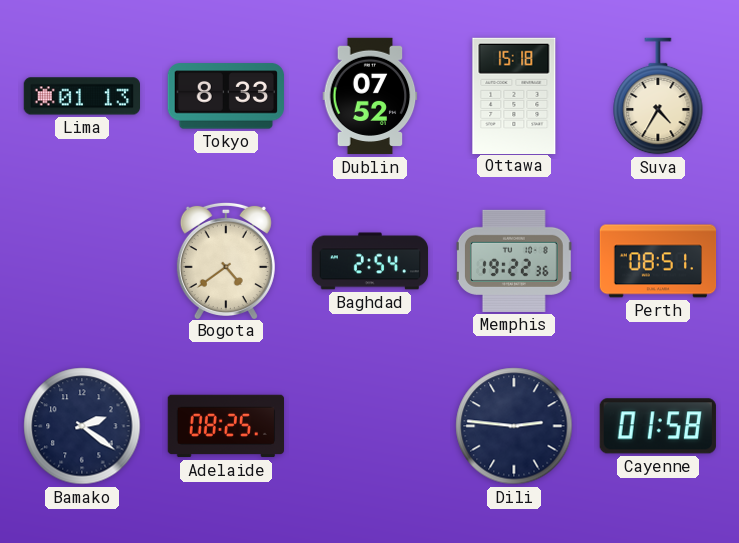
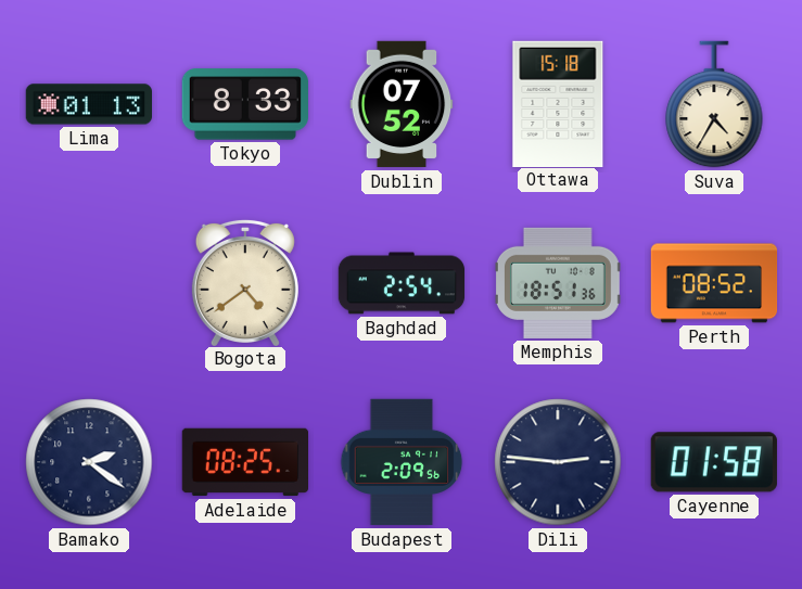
Memphis: 19:22 -> 18:51
Perth: 08:51 -> 08:52
Budapest: none -> 2:09
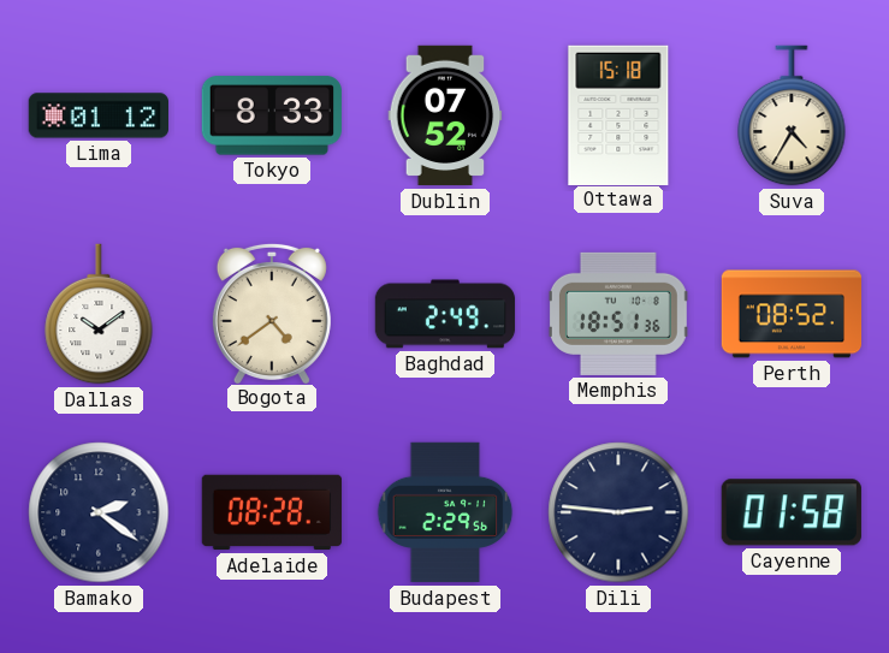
Lima: 01:13 -> 01:12
Dallas: none -> 10:09
Baghdad: 2:54 -> 2:49
Adelaide: 08:25 -> 08:28
Budapest: 2:09 -> 2:29
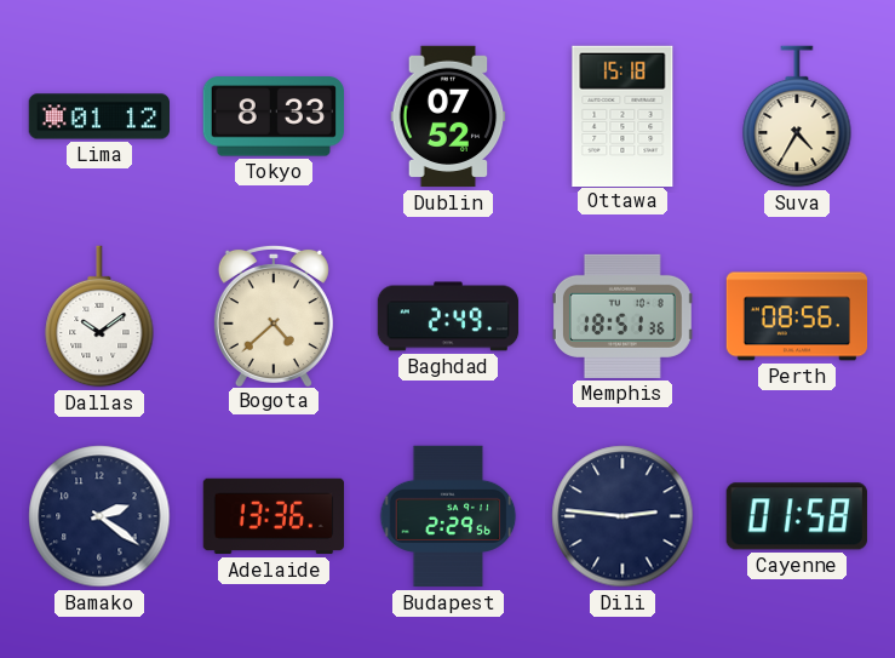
Bogota: 4:39 -> 4:38
Perth: 08:52 -> 08:56
Adelaide: 08:28 -> 13:36
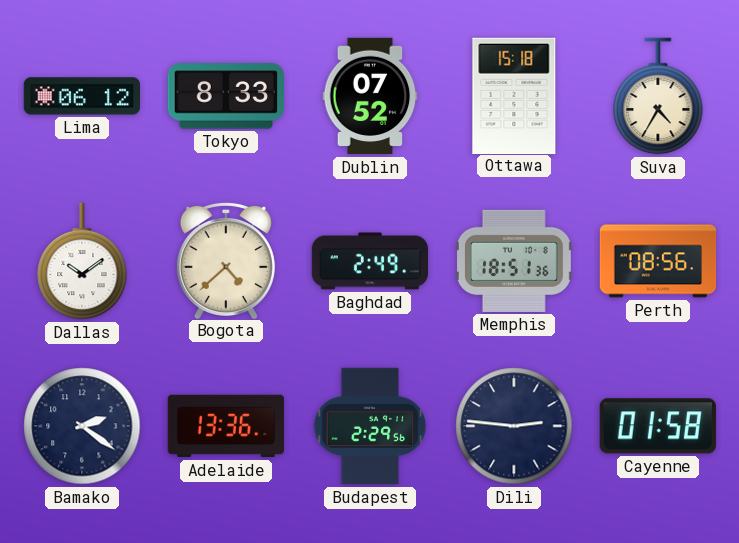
Lima: 01:12 -> 06:12
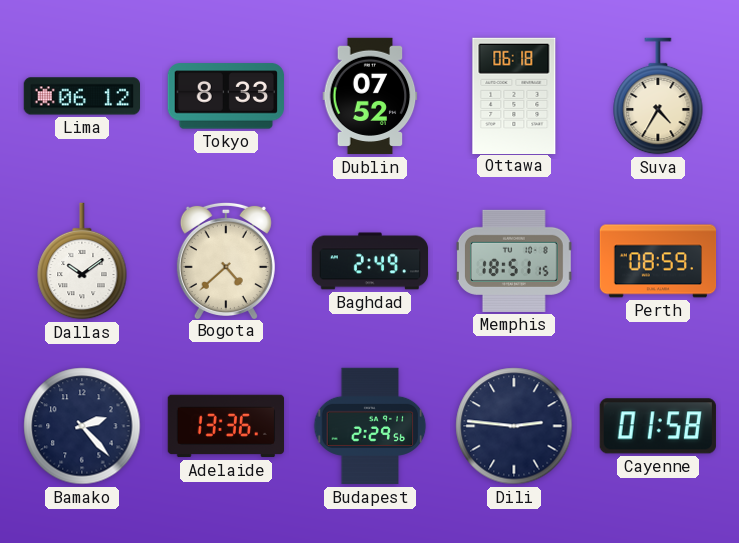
Ottawa: 15:18 -> 06:18
Memphis: 18:51:36 -> 18:51:15
Perth: 08:56 -> 08:59
Bamako: 2:21 -> 2:23
